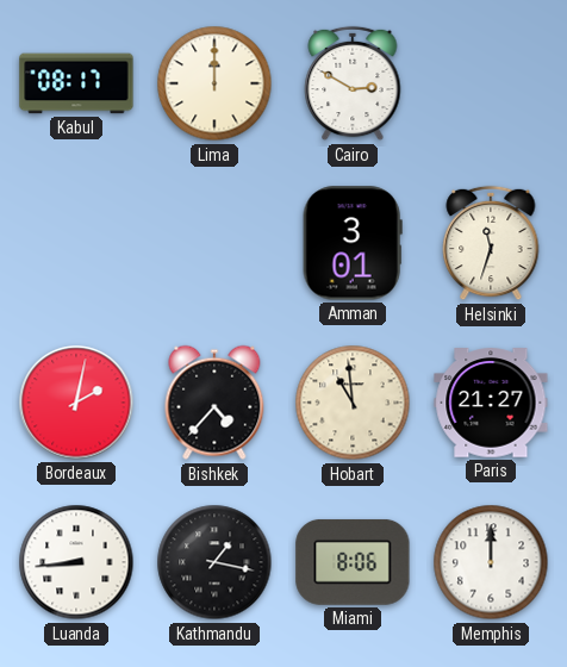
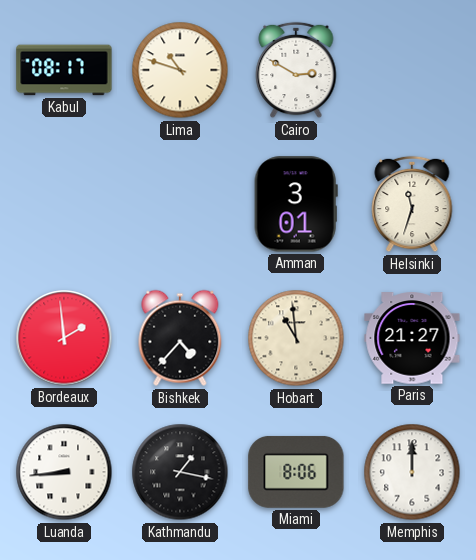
Lima: 12:00 -> 10:48
Bordeaux: 2:02 -> 1:59
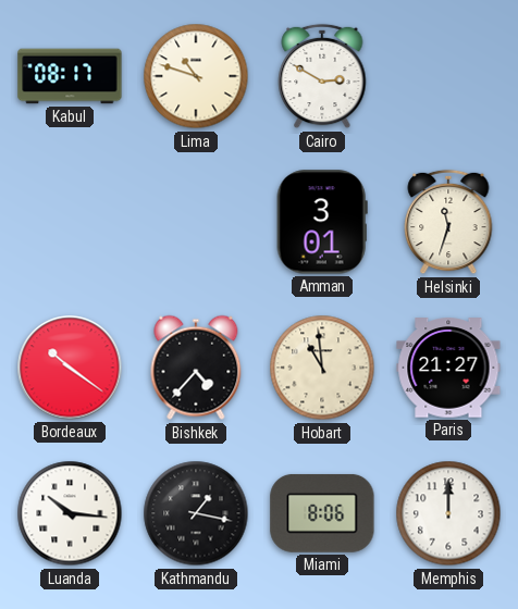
Bordeaux: 1:59 -> 10:21
Luanda: 8:44 -> 10:16
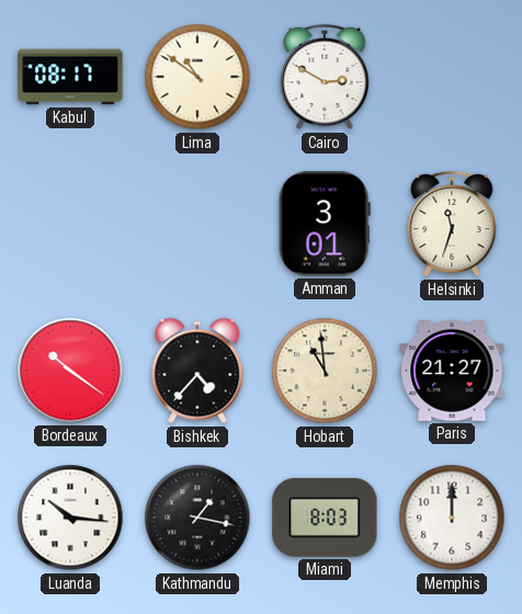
Lima: 10:48 -> 10:51
Miami: 8:06 -> 8:03
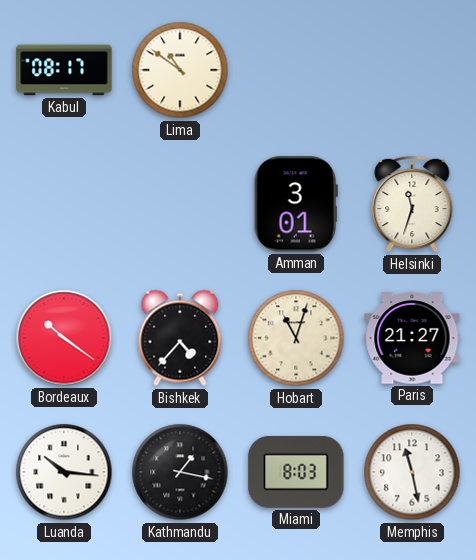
Cairo: 2:50 -> none
Hobart: 10:59 -> 11:03
Memphis: 12:00 -> 11:28
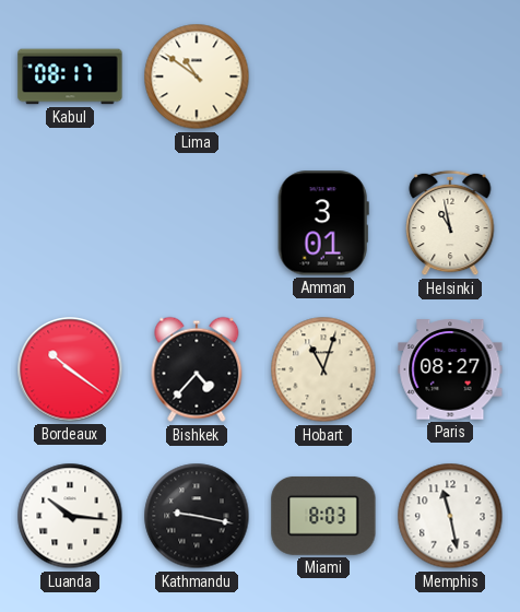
Helsinki: 11:33 -> 10:58
Paris: 21:27 -> 08:27
Kathmandu: 1:17 -> 9:17
